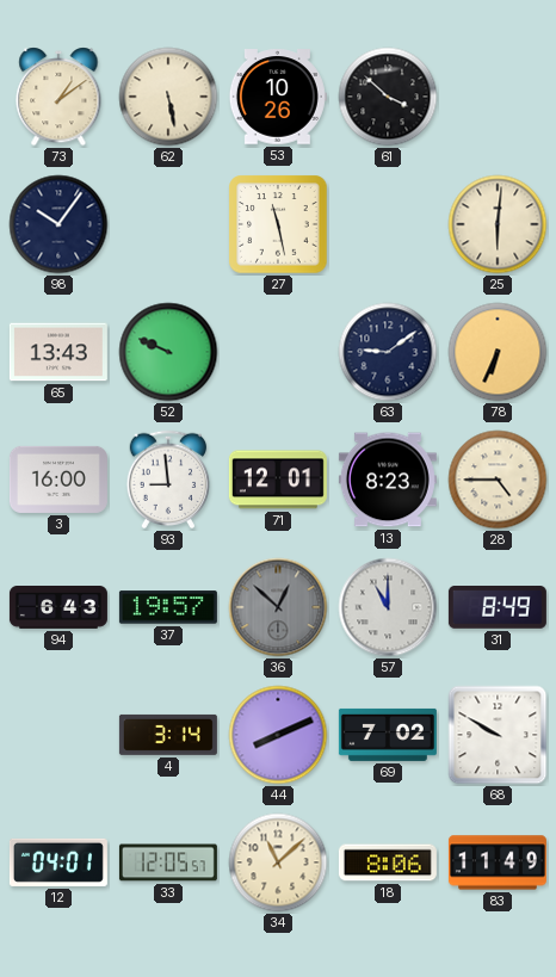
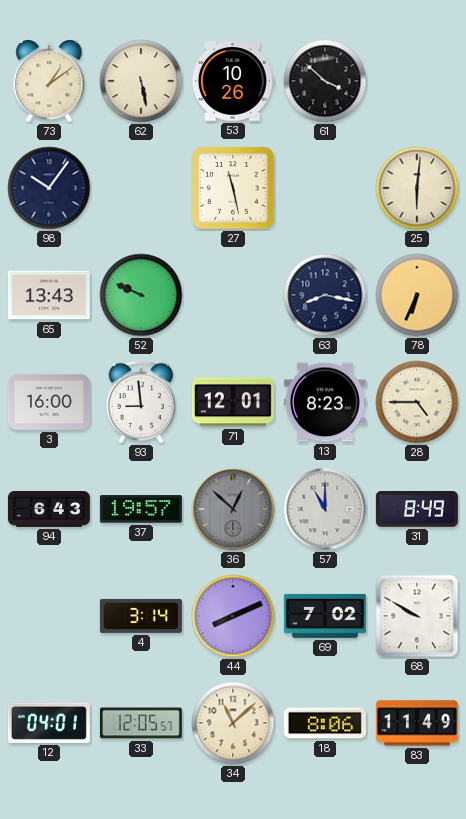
63: 9:09 -> 8:17
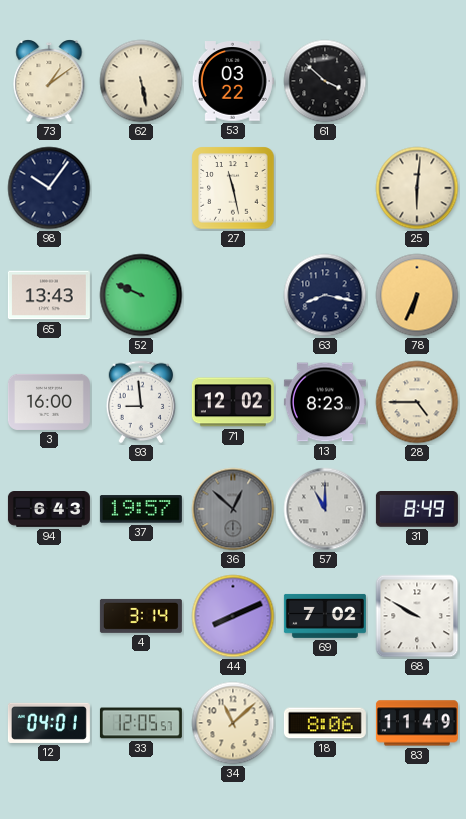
53: 10:26 -> 03:22
71: 12:01 -> 12:02
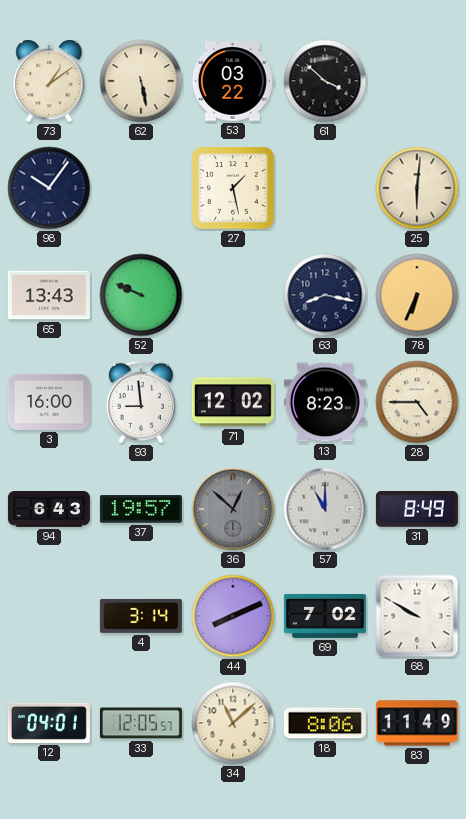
27: 11:28 -> 1:28
